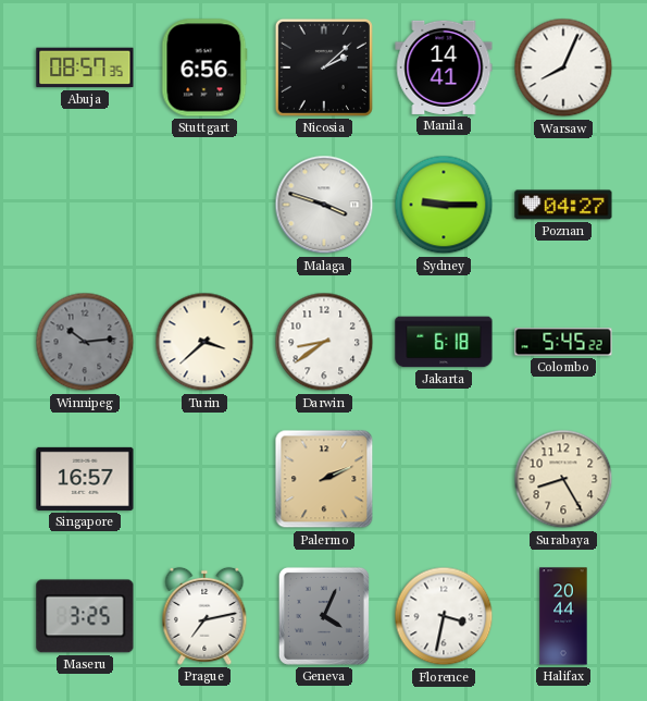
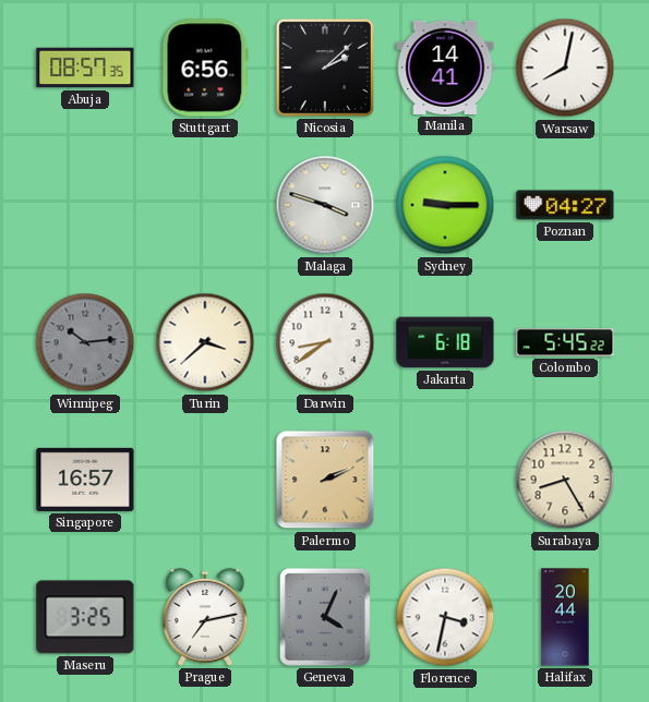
Warsaw: 8:04 -> 8:02
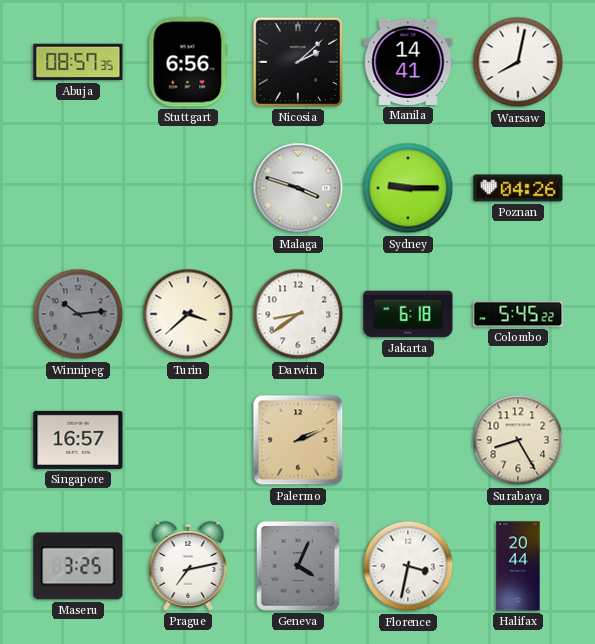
Poznan: 04:27 -> 04:26
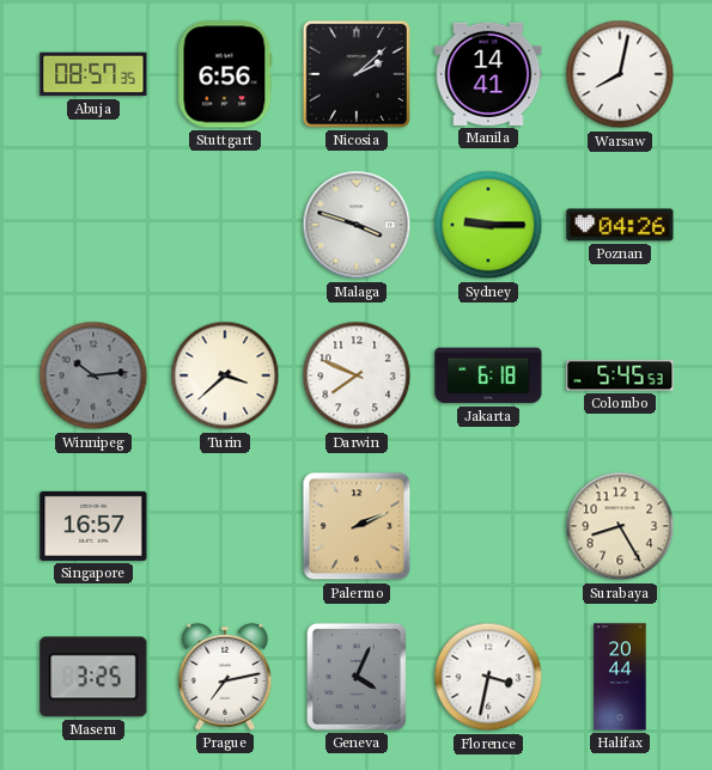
Darwin: 8:39 -> 7:49
Colombo: 5:45:22 -> 5:45:53
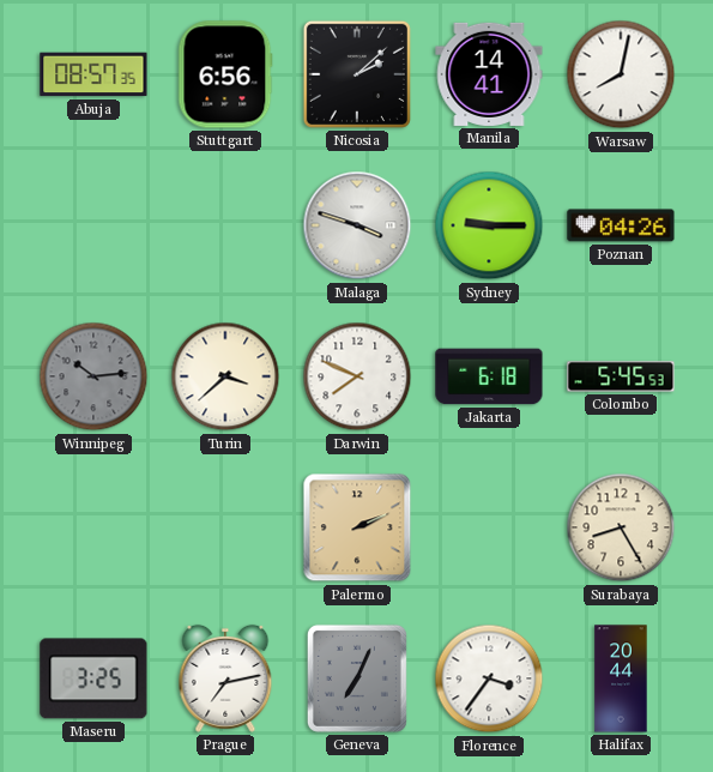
Singapore: 16:57 -> none
Geneva: 4:04 -> 7:04
Florence: 3:32 -> 3:36
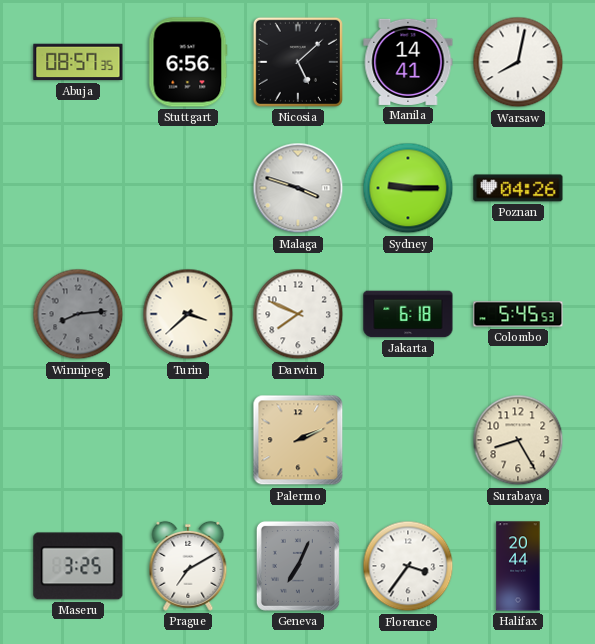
Nicosia: 2:08 -> 5:08
Winnipeg: 10:14 -> 8:14
Prague: 7:13 -> 7:10
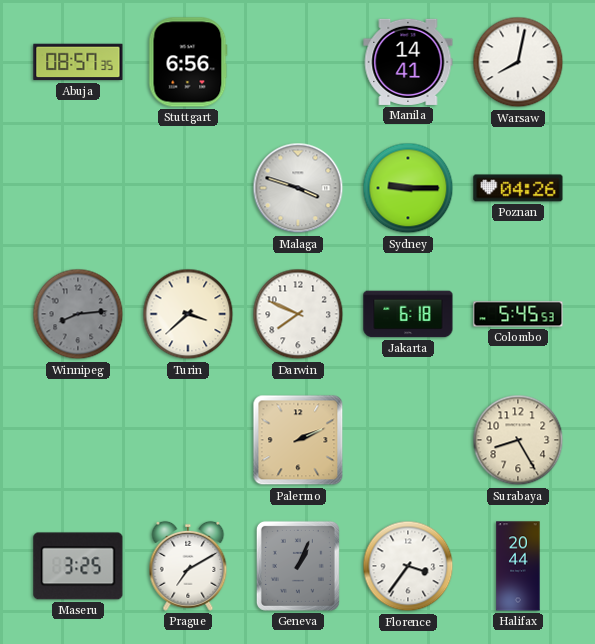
Nicosia: 5:08 -> none
Geneva: 7:04 -> 1:04
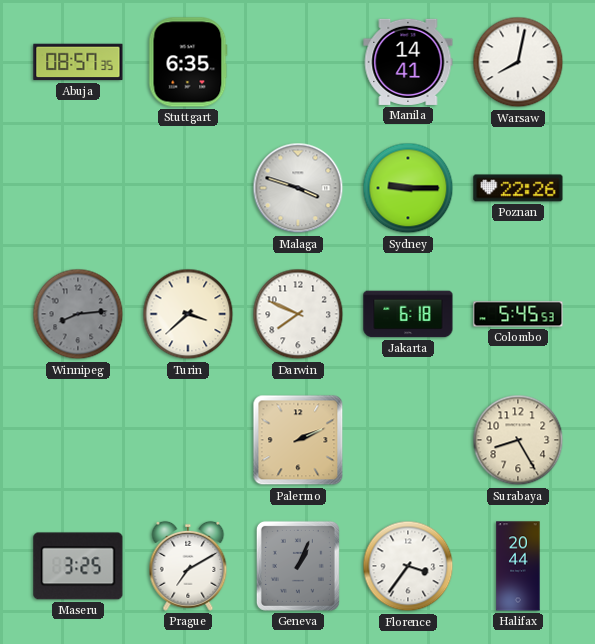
Stuttgart: 6:56 -> 6:35
Poznan: 04:26 -> 22:26
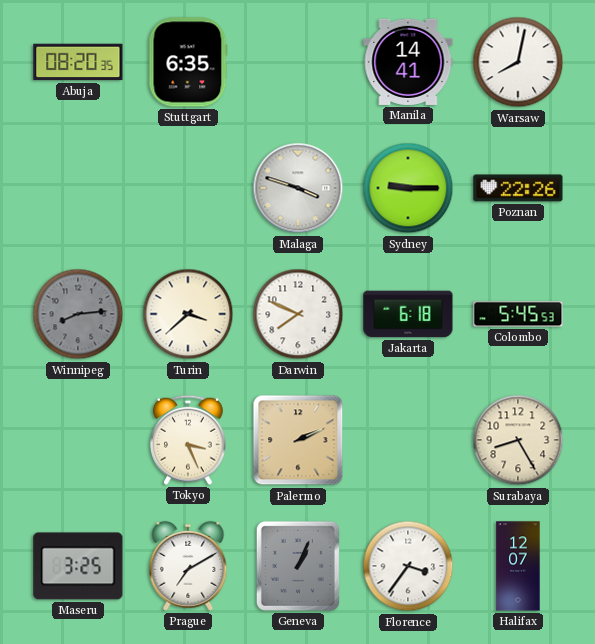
Abuja: 08:57 -> 08:20
Tokyo: none -> 3:26
Halifax: 20:44 -> 12:07
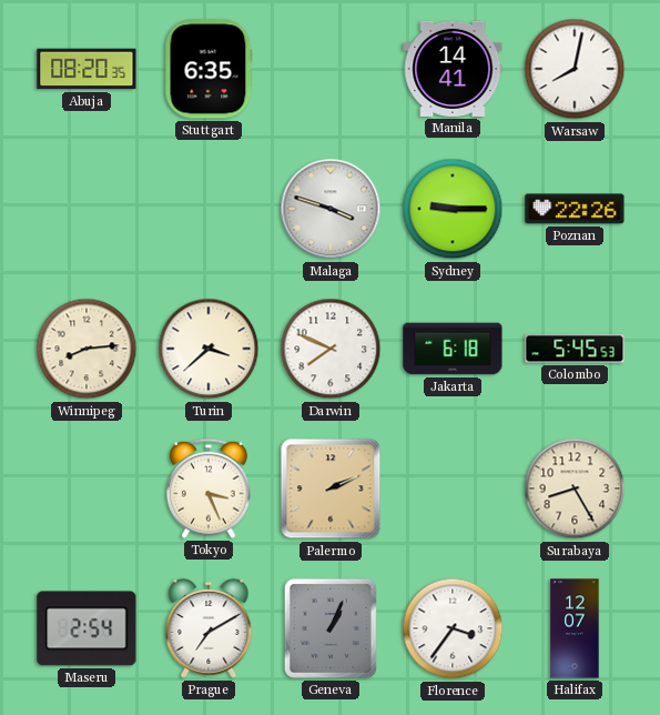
Winnipeg dial: grey -> cream
Maseru: 3:25 -> 2:54
